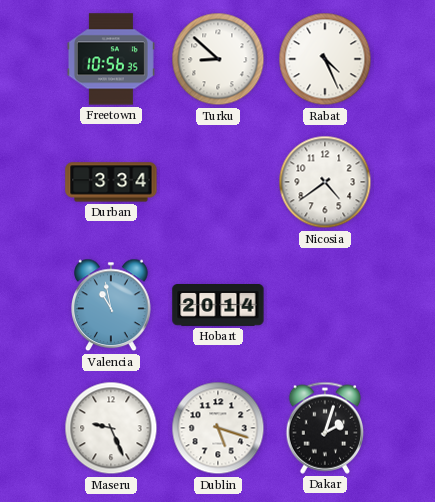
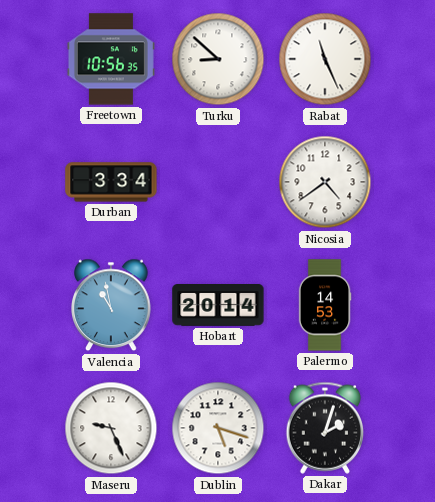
Rabat: 4:26 -> 11:26
Palermo: none -> 14:53
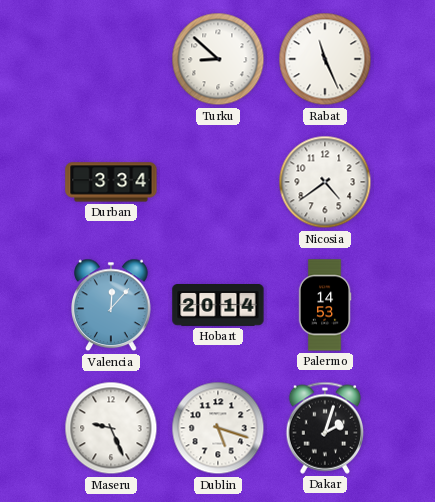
Freetown: 10:56 -> none
Valencia: 10:58 -> 12:07
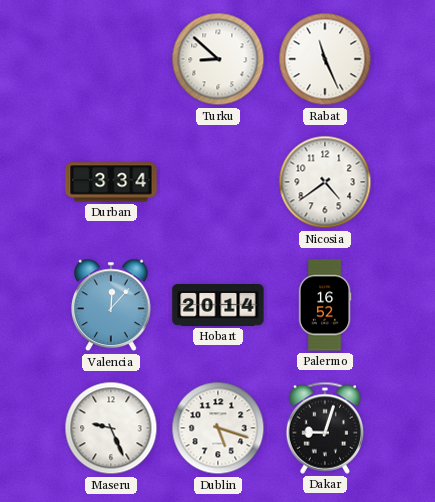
Palermo: 14:53 -> 16:52
Dakar: 2:03 -> 9:03
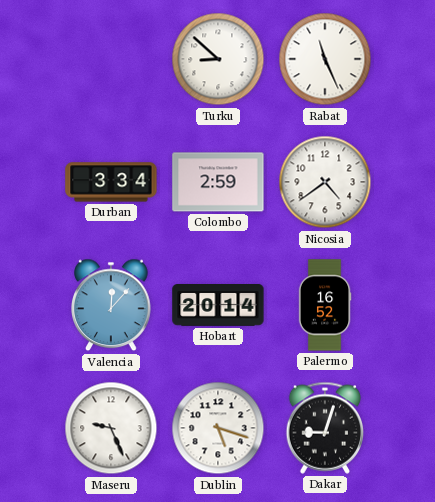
Colombo: none -> 2:59
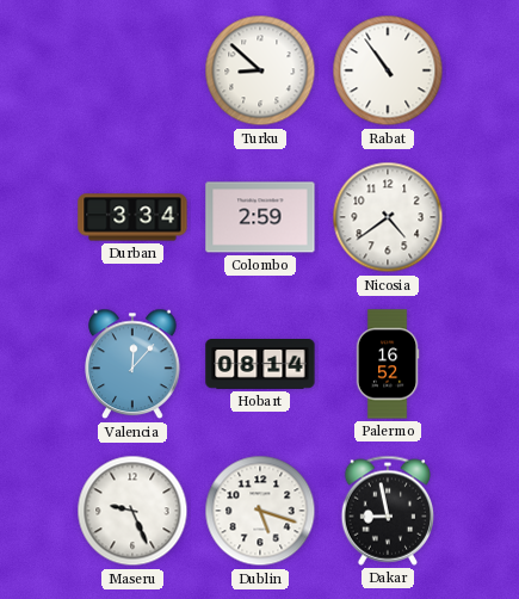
Rabat: 11:26 -> 10:54
Hobart: 20:14 -> 08:14
Dakar: 9:03 -> 8:58
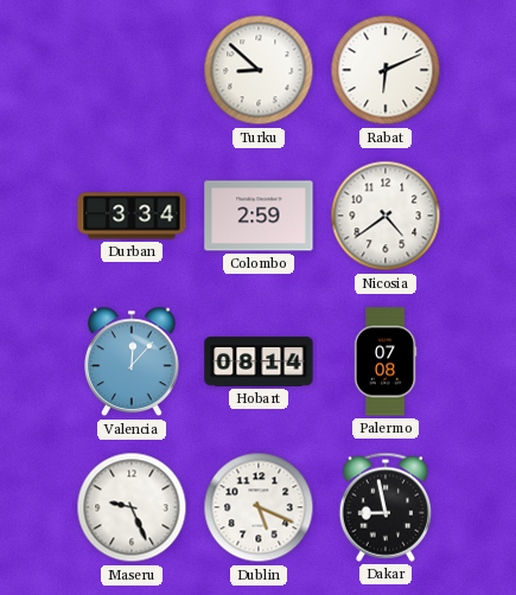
Rabat: 10:54 -> 6:11
Palermo: 16:52 -> 07:08
Dublin: 5:18 -> 5:19
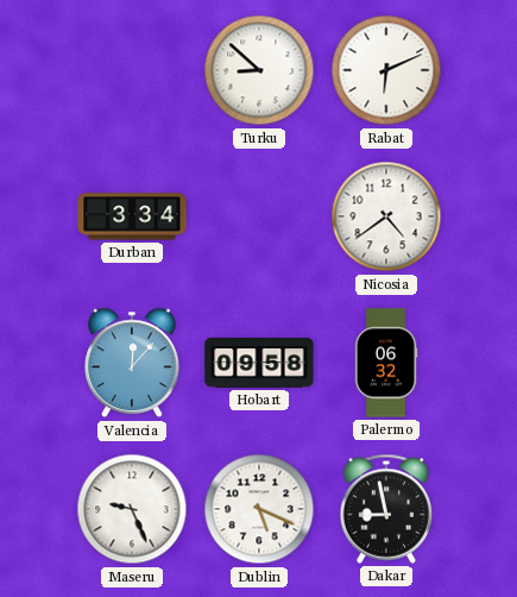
Colombo: 2:59 -> none
Hobart: 08:14 -> 09:58
Palermo: 07:08 -> 06:32
